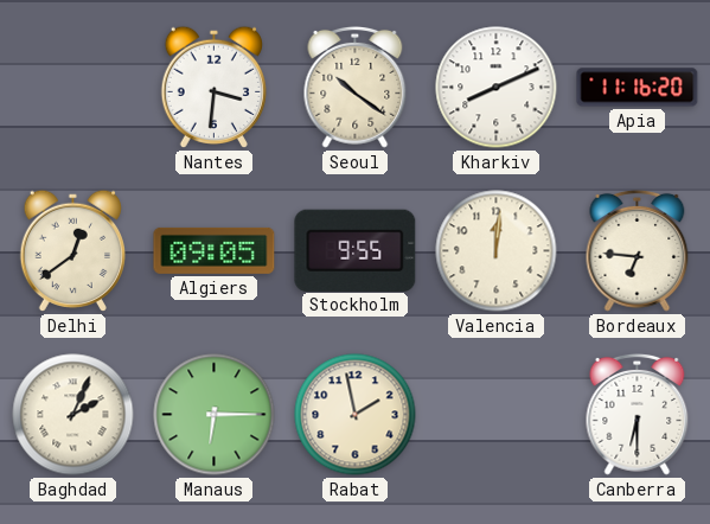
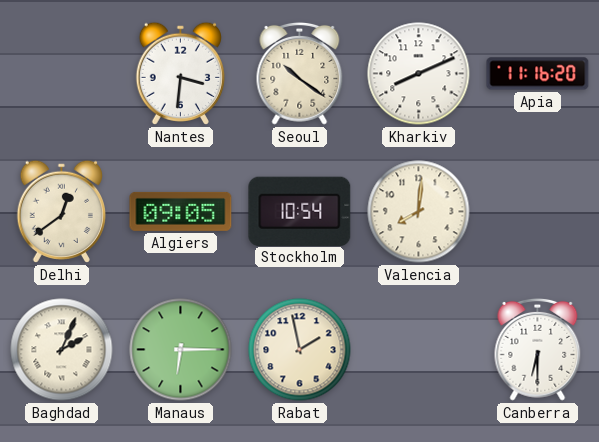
Stockholm: 9:55 -> 10:54
Valencia: 12:01 -> 8:01
Bordeaux: 6:46 -> none
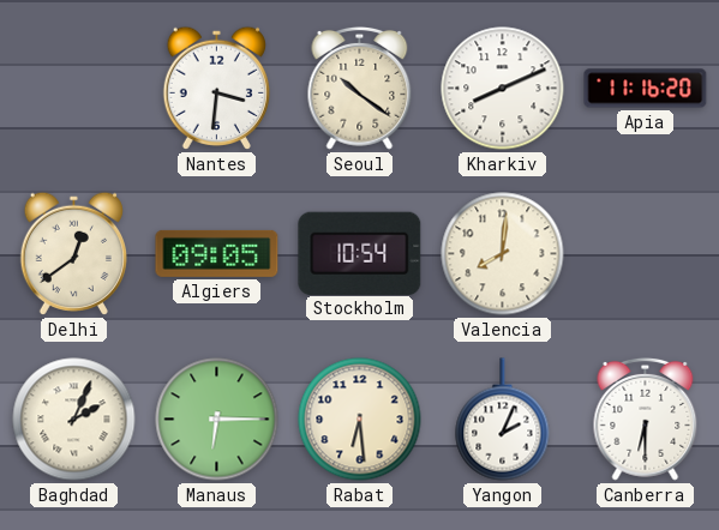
Rabat: 1:58 -> 6:29
Yangon: none -> 2:04
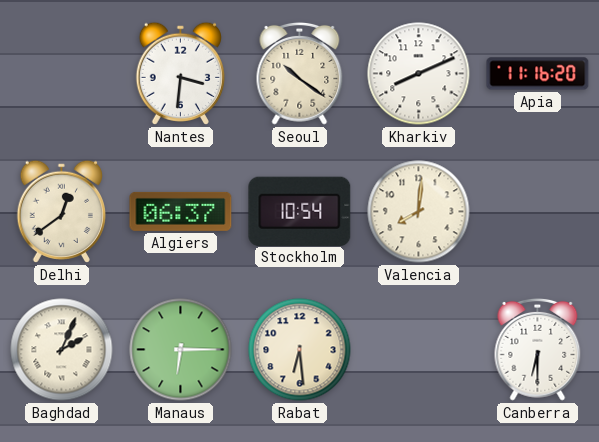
Algiers: 09:05 -> 06:37
Yangon: 2:04 -> none
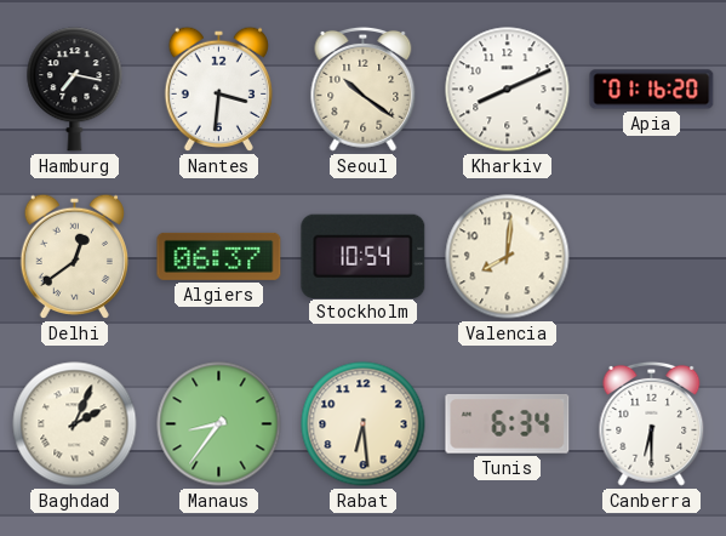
Hamburg: none -> 7:17
Apia: 11:16 -> 01:16
Manaus: 6:15 -> 8:36
Tunis: none -> 6:34
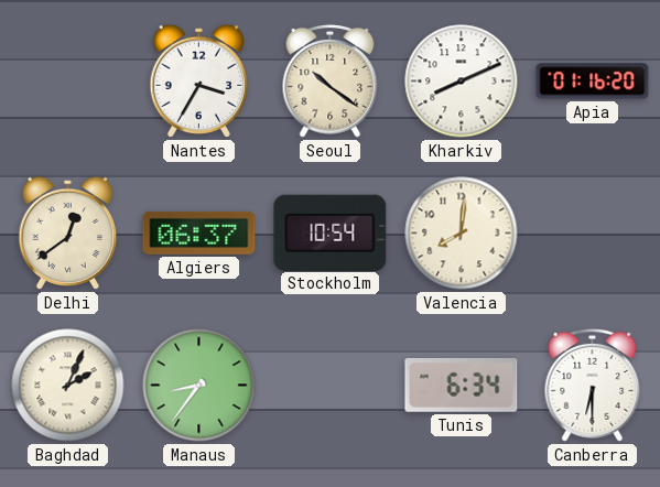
Hamburg: 7:17 -> none
Nantes: 3:31 -> 3:35
Rabat: 6:29 -> none
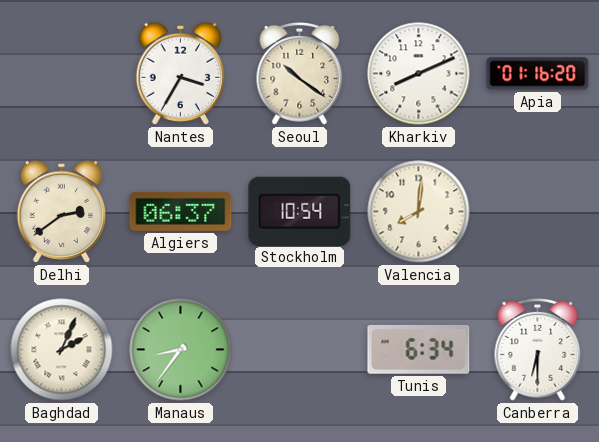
Delhi: 12:39 -> 2:39
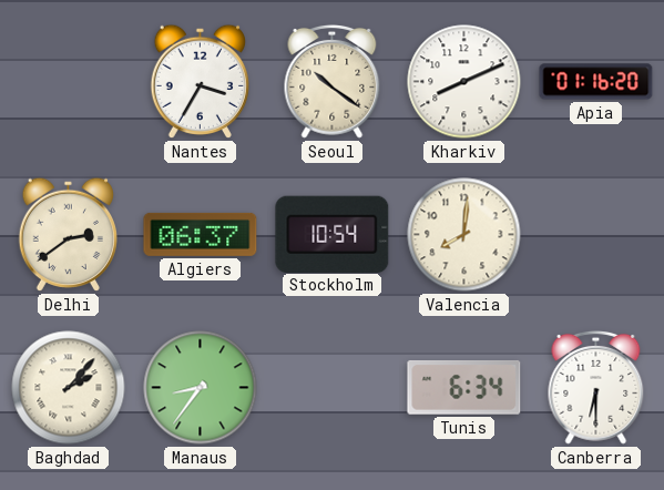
Baghdad: 2:04 -> 2:07
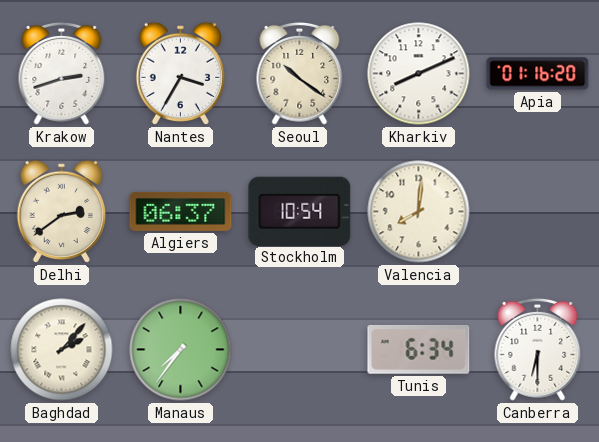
Krakow: none -> 2:42
Manaus: 8:36 -> 7:36
